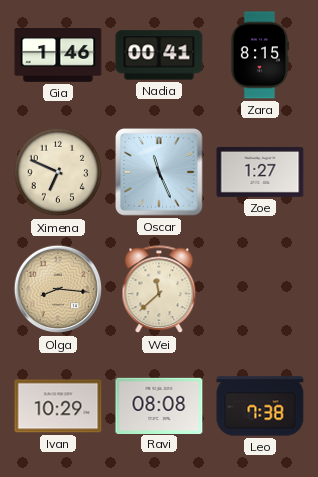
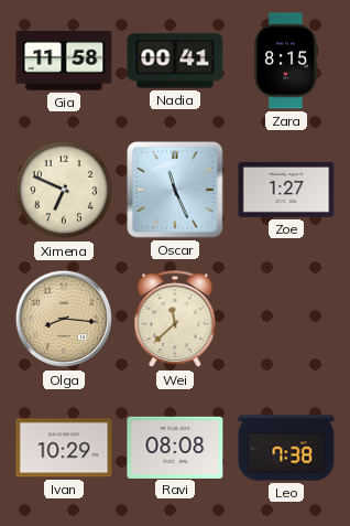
Gia: 1:46 -> 11:58
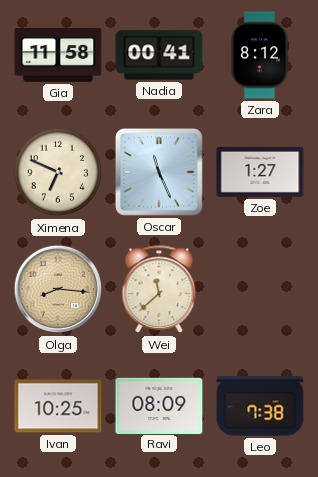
Zara: 8:15 -> 8:12
Ivan: 10:29 -> 10:25
Ravi: 08:08 -> 08:09
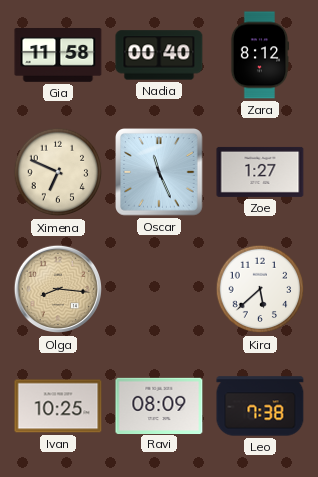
Nadia: 00:41 -> 00:40
Wei: 11:38 -> none
Kira: none -> 5:38
